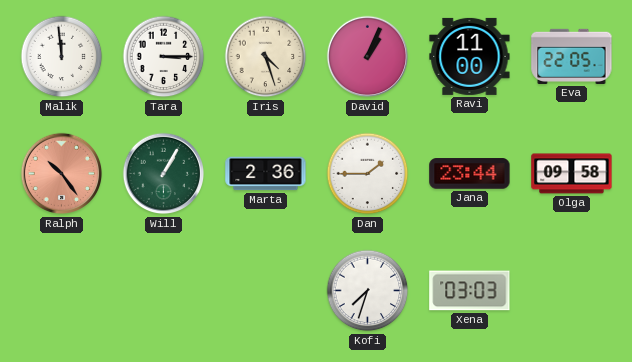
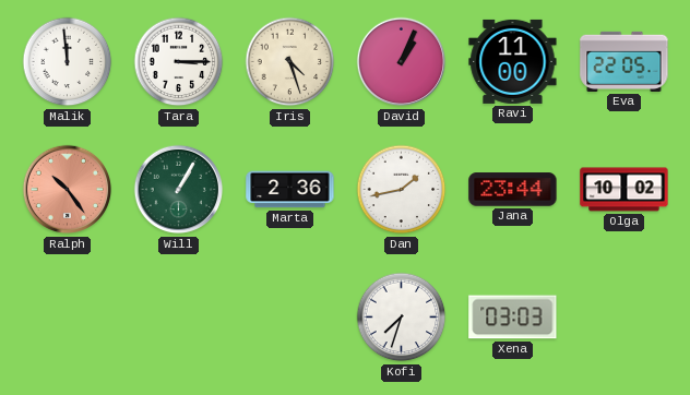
Dan: 1:45 -> 1:43
Olga: 09:58 -> 10:02
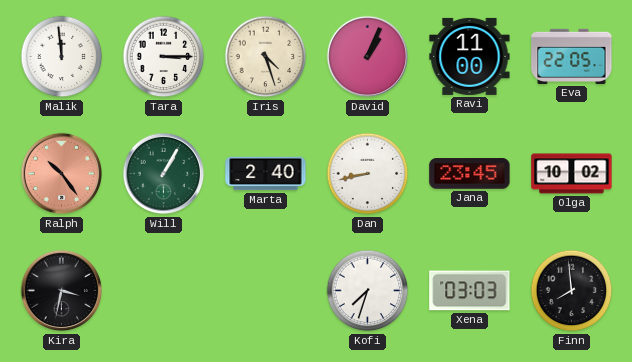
Marta: 2:36 -> 2:40
Dan: 1:43 -> 8:43
Jana: 23:44 -> 23:45
Kira: none -> 3:32
Finn: none -> 7:59
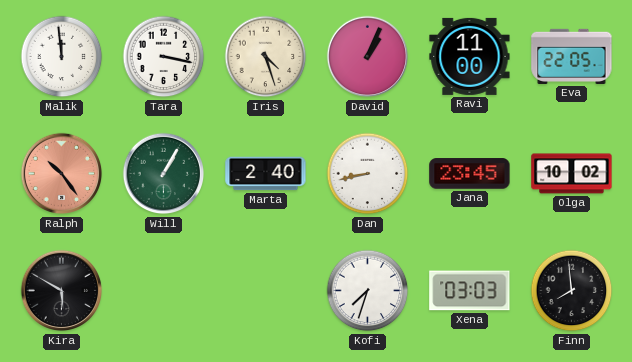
Tara: 3:15 -> 3:17
Kira: 3:32 -> 5:50
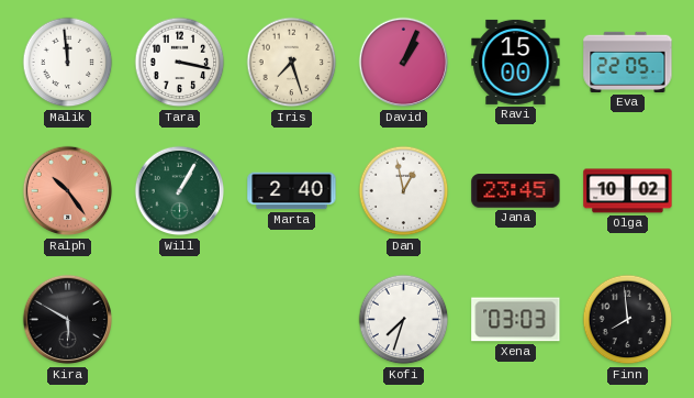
Iris: 4:27 -> 7:27
Ravi: 11:00 -> 15:00
Dan: 8:43 -> 12:58
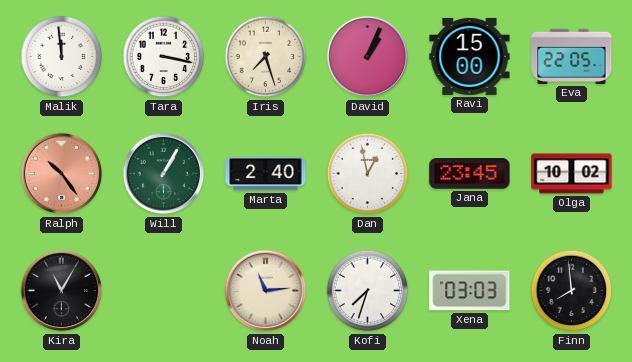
Kira: 5:50 -> 11:05
Noah: none -> 11:14
